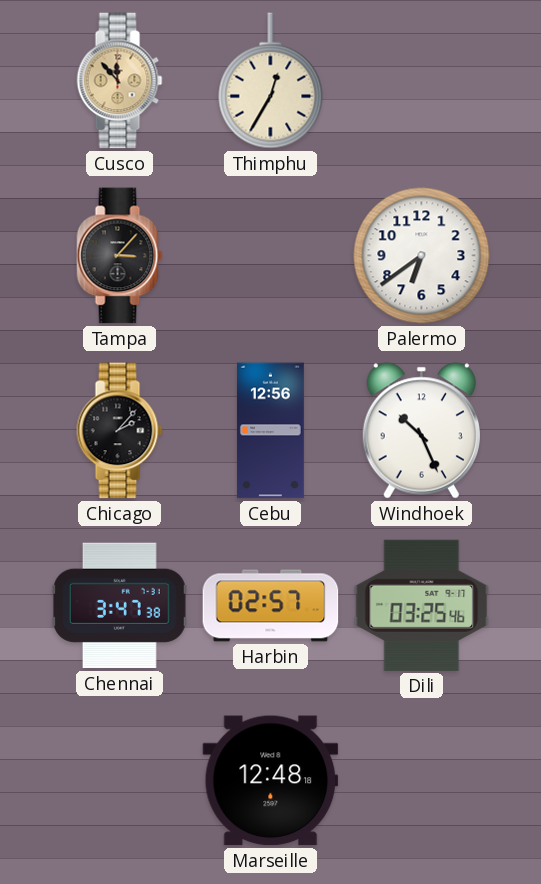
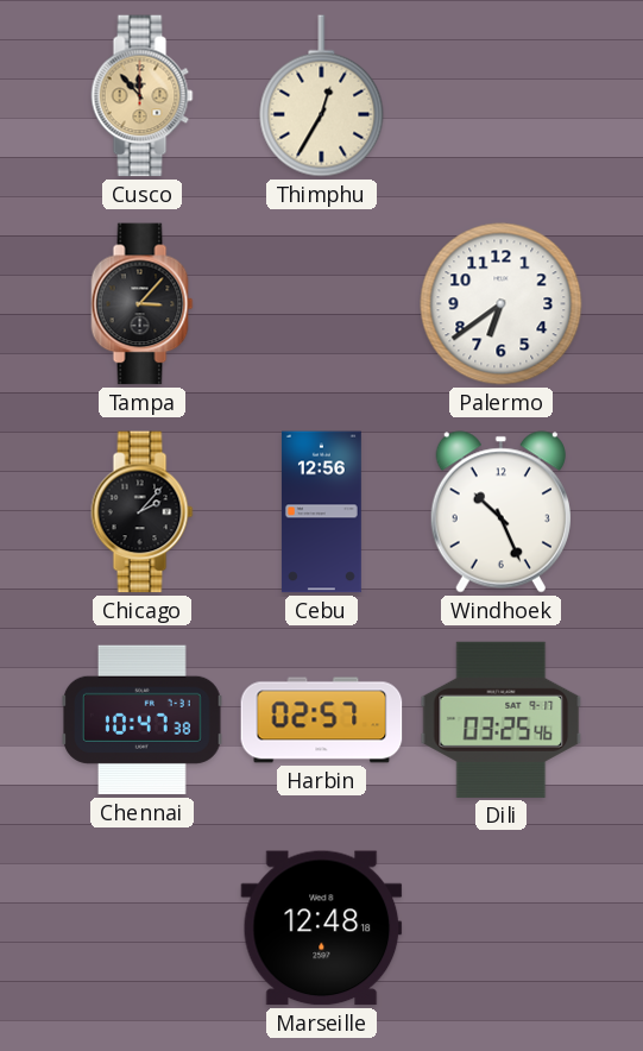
Chennai: 3:47 -> 10:47
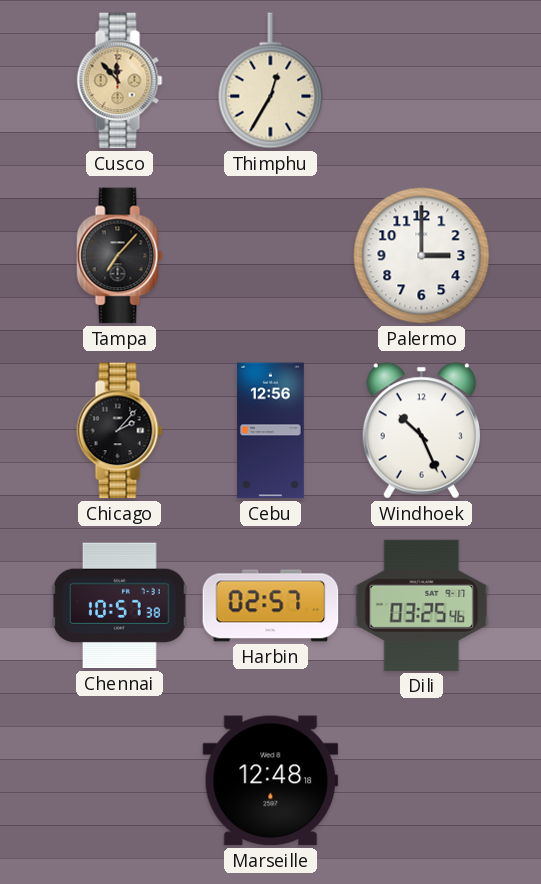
Tampa: 3:07 -> 7:07
Palermo: 6:39 -> 3:00
Chennai: 10:47 -> 10:57
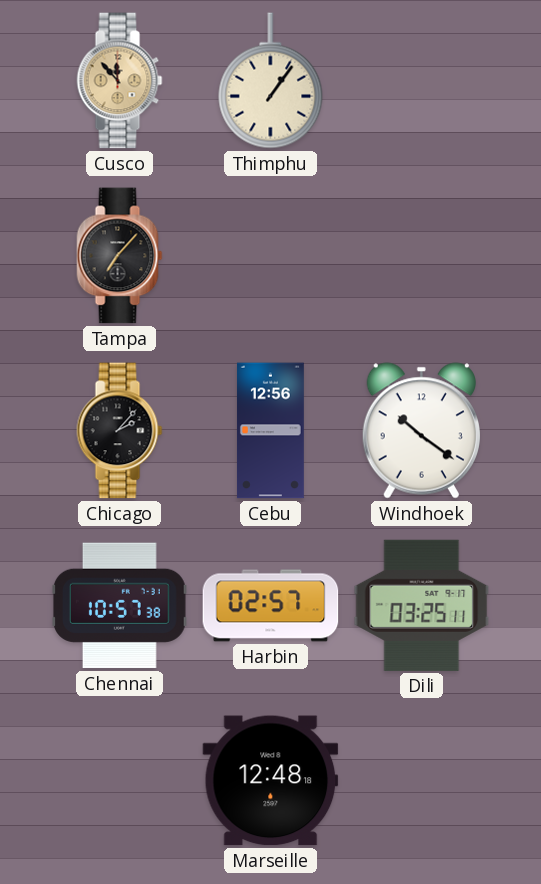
Thimphu: 12:35 -> 1:06
Palermo: 3:00 -> none
Windhoek: 10:26 -> 10:21
Dili: 03:25:46 -> 03:25:11
